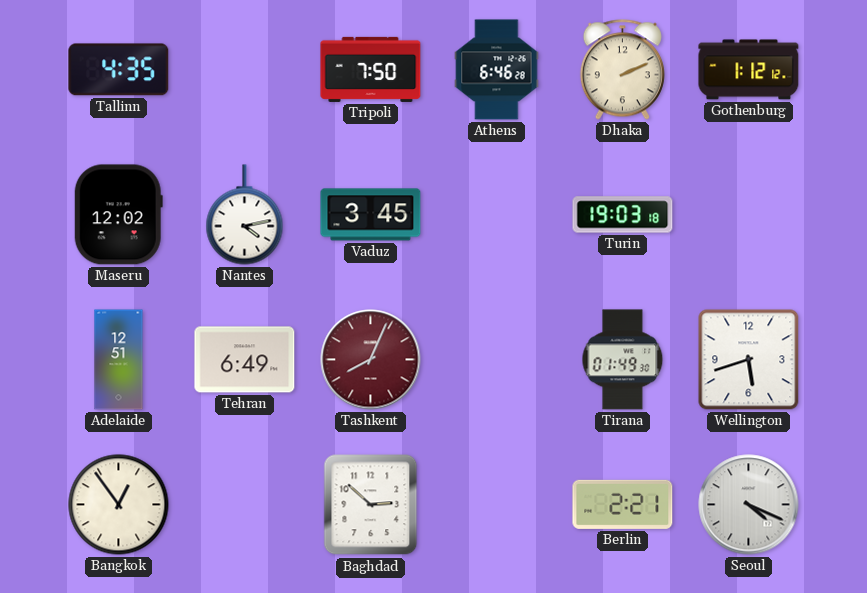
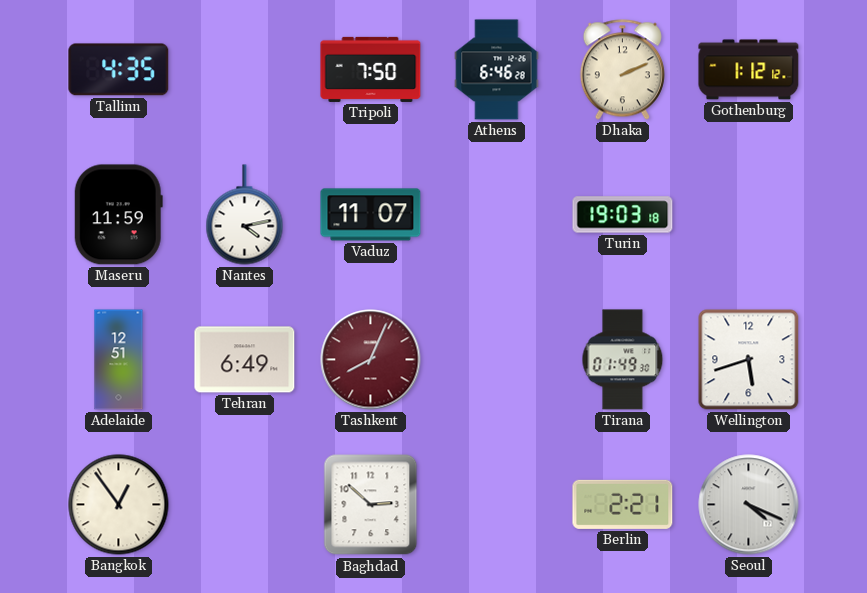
Maseru: 12:02 -> 11:59
Vaduz: 3:45 -> 11:07
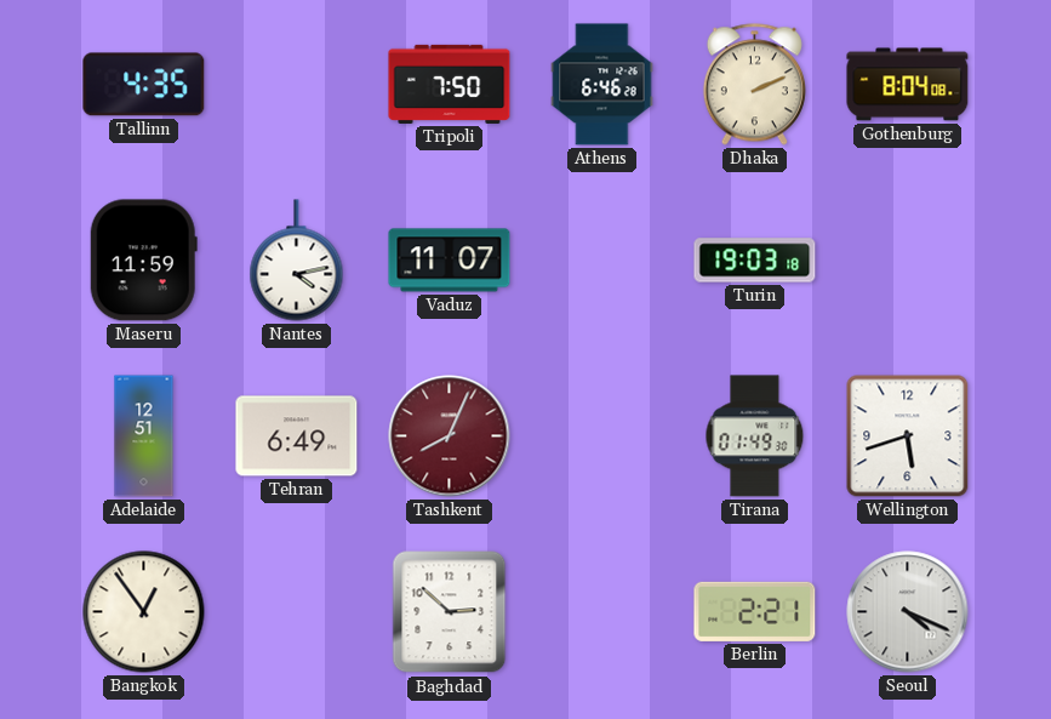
Gothenburg: 1:12 -> 8:04
